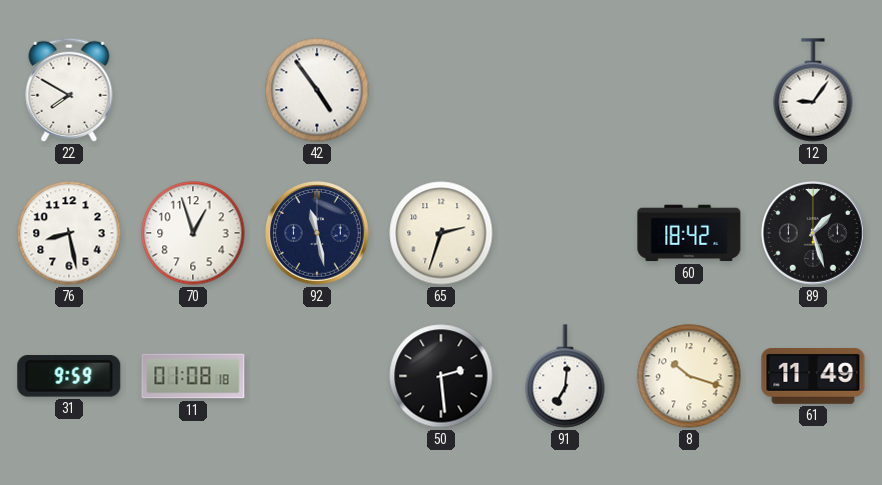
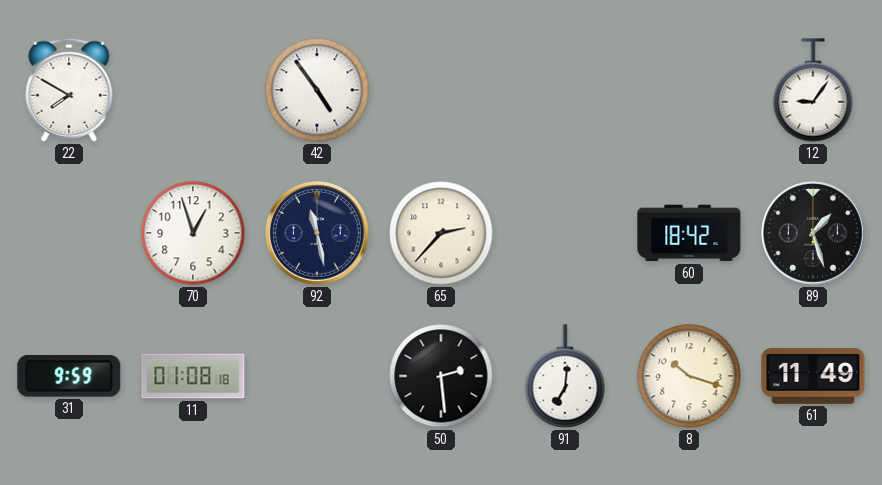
76: 8:28 -> none
65: 2:33 -> 2:37
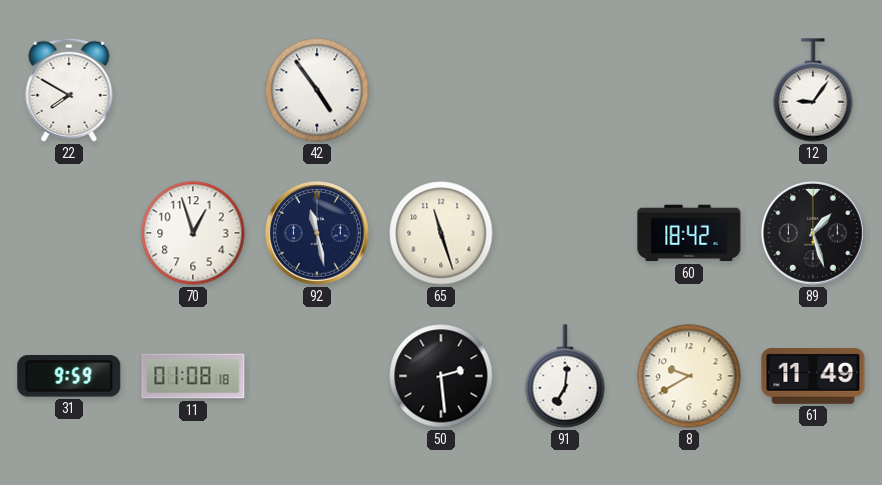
65: 2:37 -> 11:27
8: 10:18 -> 9:40
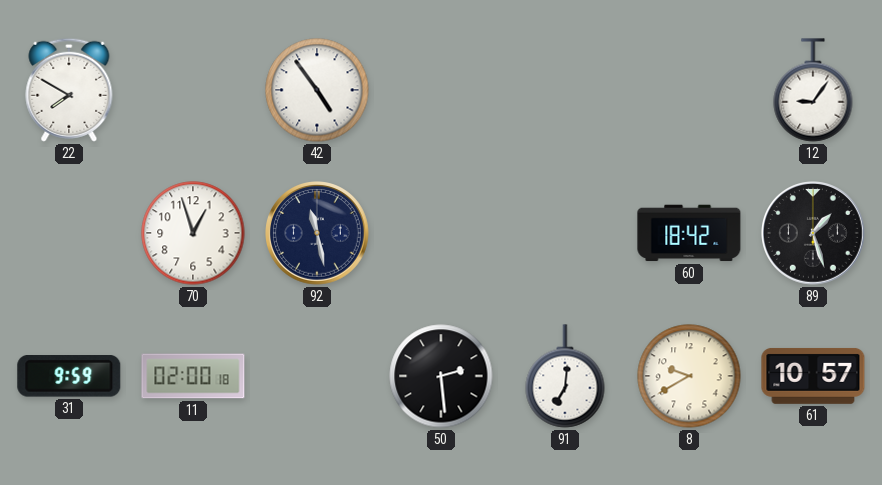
65: 11:27 -> none
11: 01:08 -> 02:00
61: 11:49 -> 10:57
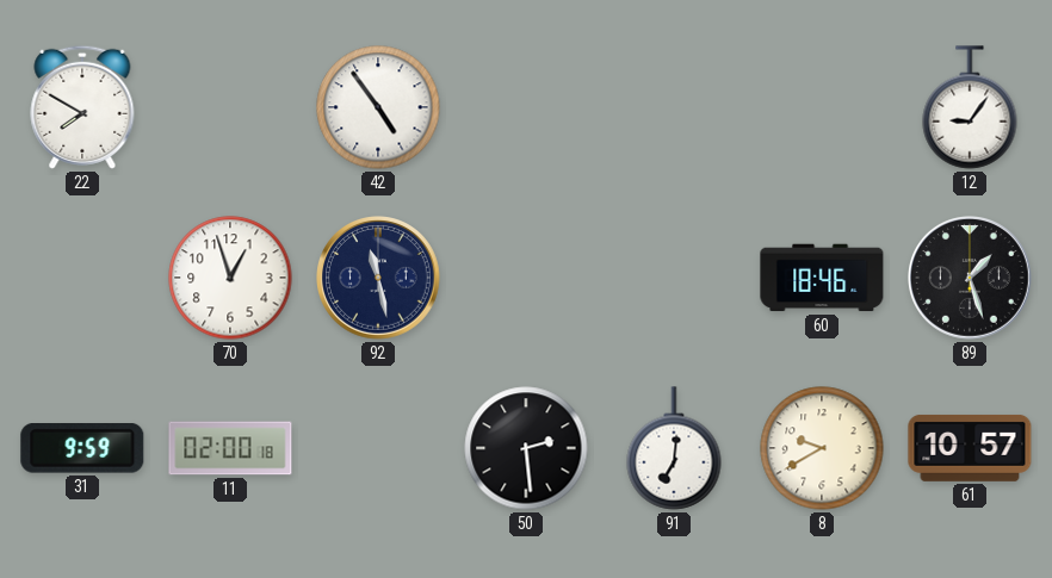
60: 18:42 -> 18:46
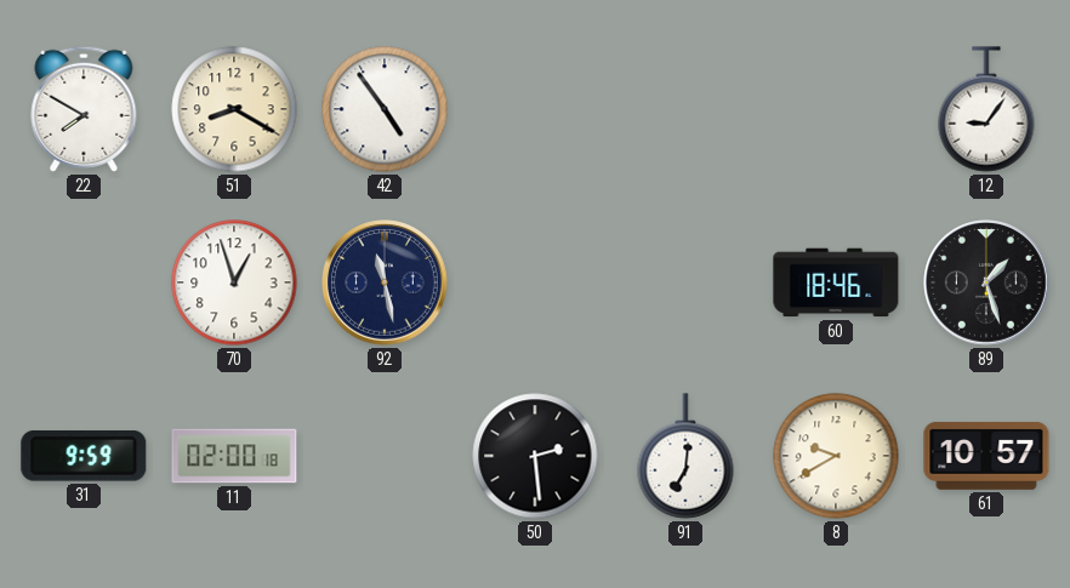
51: none -> 8:20
